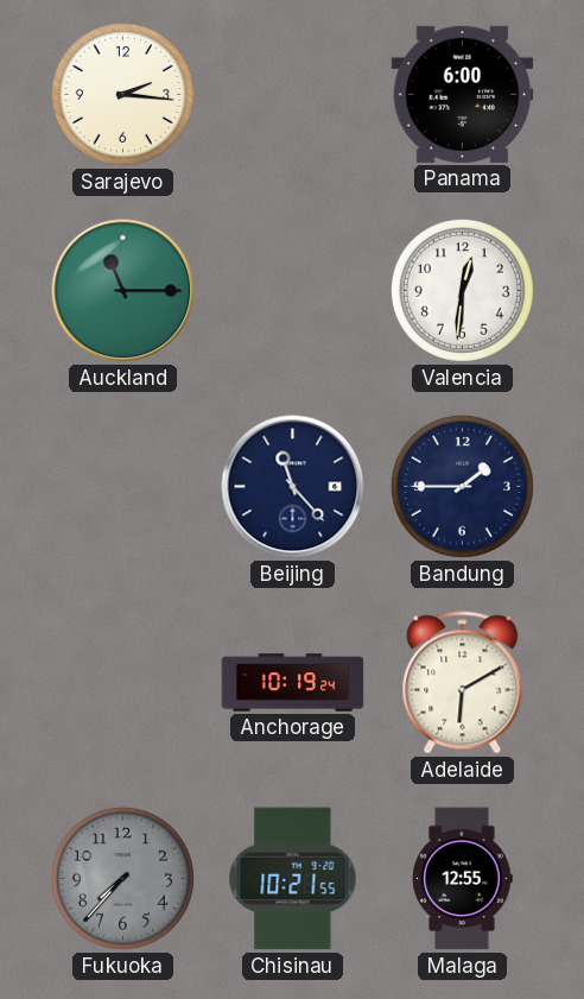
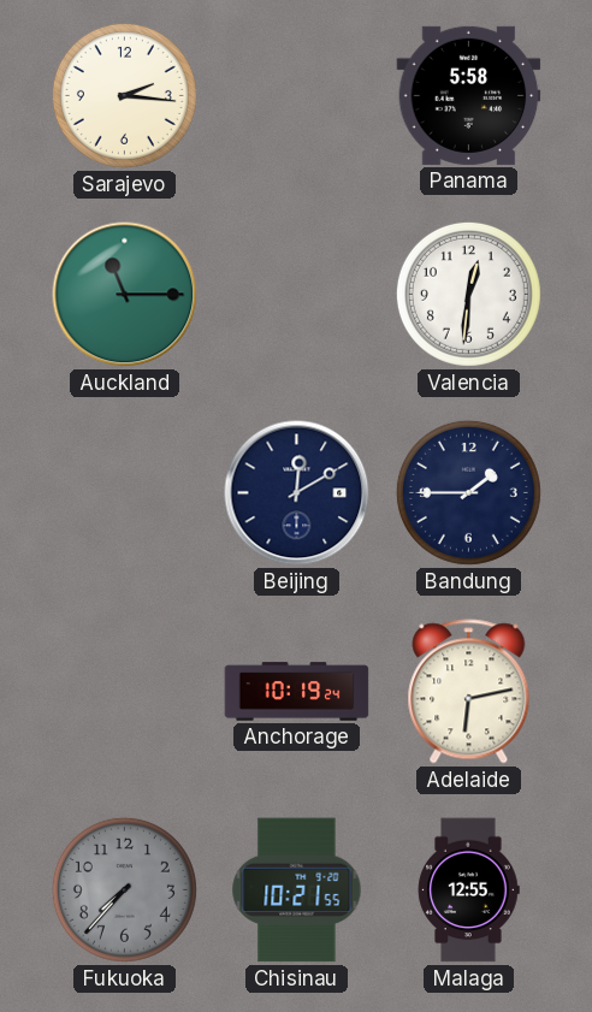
Panama: 6:00 -> 5:58
Beijing: 11:23 -> 12:10
Adelaide: 6:10 -> 6:13
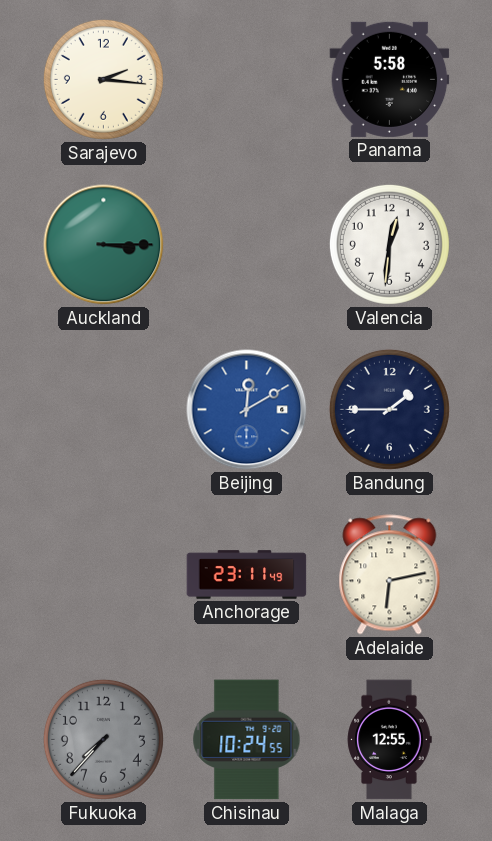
Auckland: 11:15 -> 3:15
Beijing dial: navy -> blue
Anchorage: 10:19 -> 23:11
Chisinau: 10:21 -> 10:24
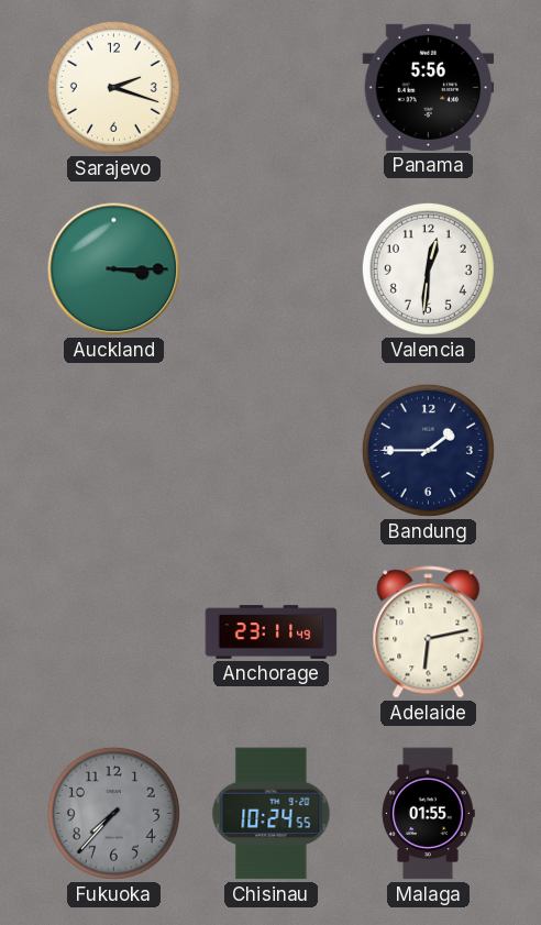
Sarajevo: 2:16 -> 2:18
Panama: 5:58 -> 5:56
Beijing: 12:10 -> none
Malaga: 12:55 -> 01:55
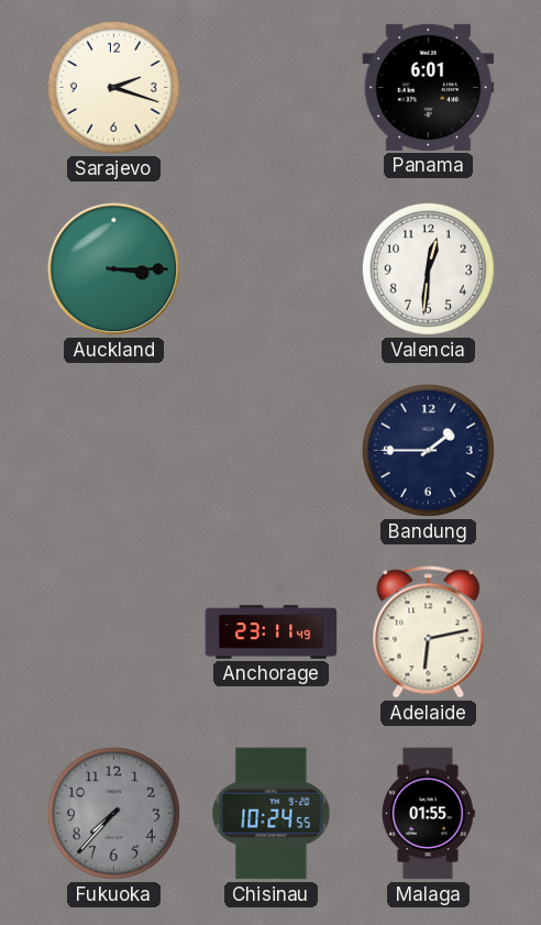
Panama: 5:56 -> 6:01
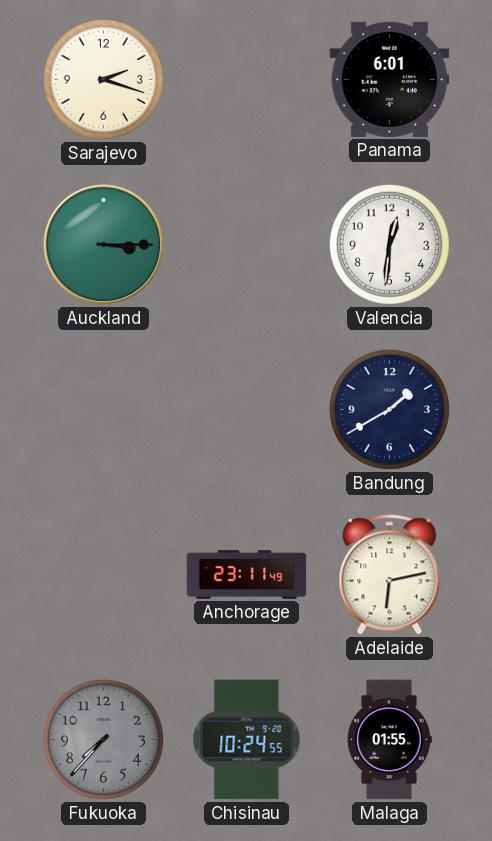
Bandung: 1:45 -> 1:40
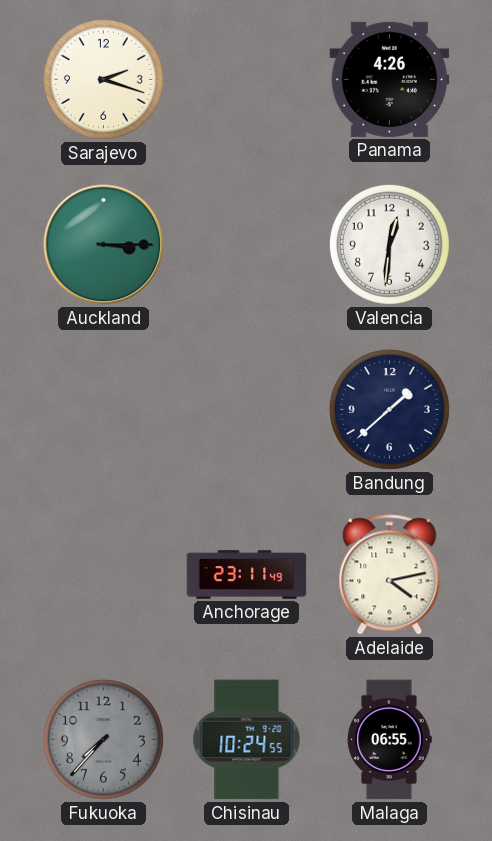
Panama: 6:01 -> 4:26
Bandung: 1:40 -> 1:38
Adelaide: 6:13 -> 4:13
Malaga: 01:55 -> 06:55
